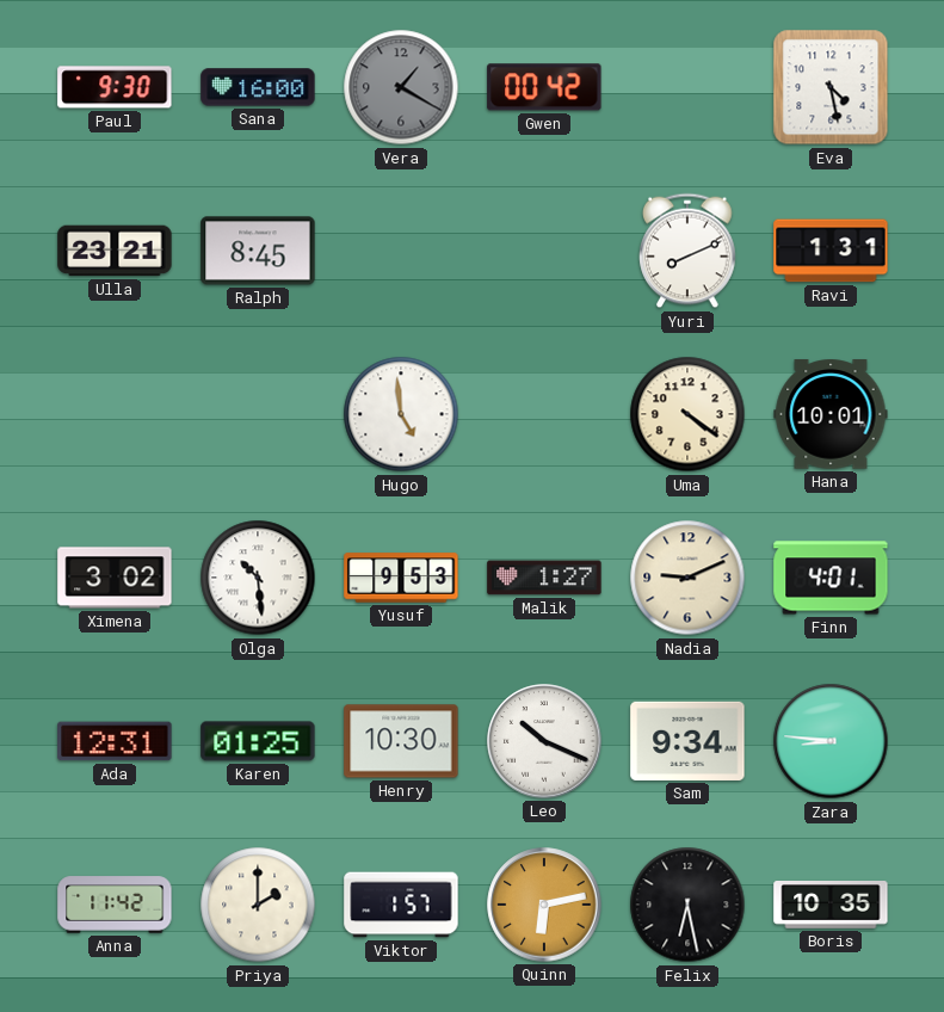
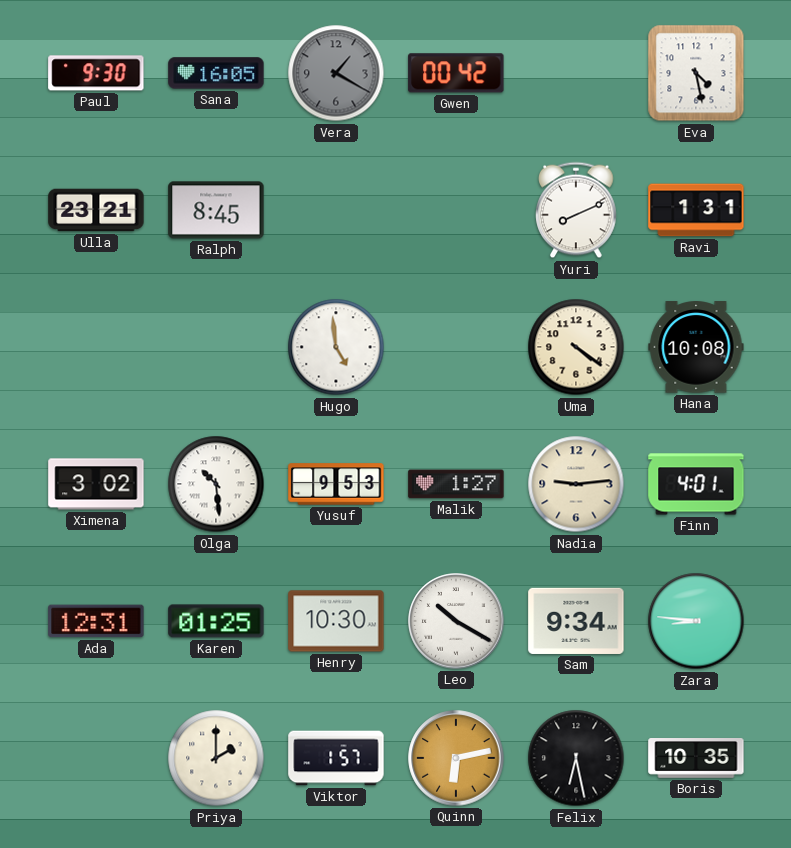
Sana: 16:00 -> 16:05
Hana: 10:01 -> 10:08
Nadia: 9:11 -> 9:14
Leo: 10:19 -> 10:20
Anna: 11:42 -> none
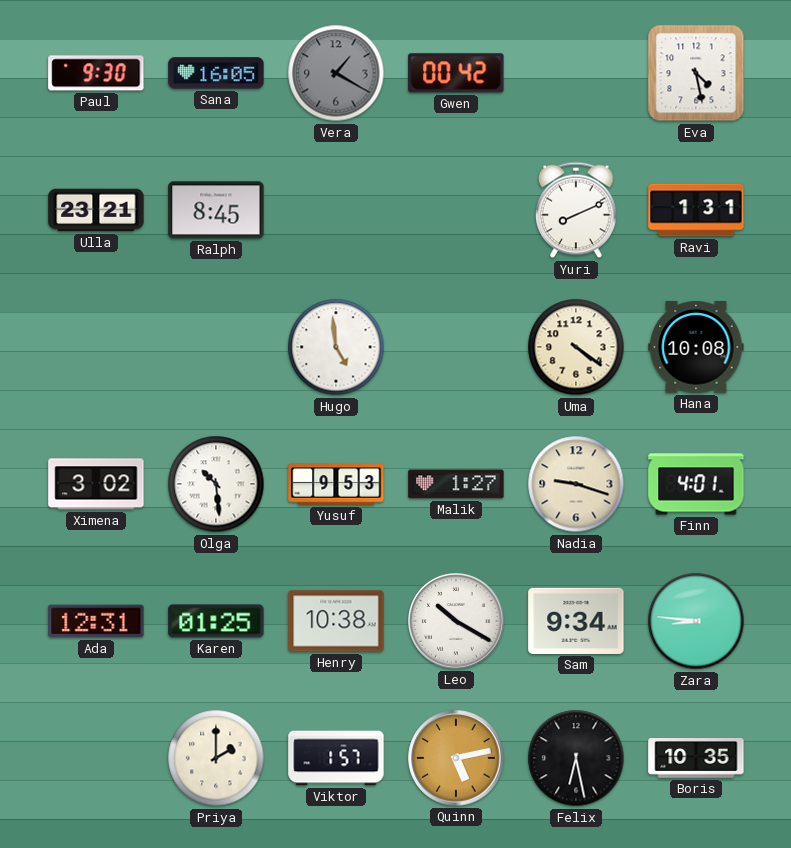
Nadia: 9:14 -> 9:18
Henry: 10:30 -> 10:38
Quinn: 6:13 -> 5:13
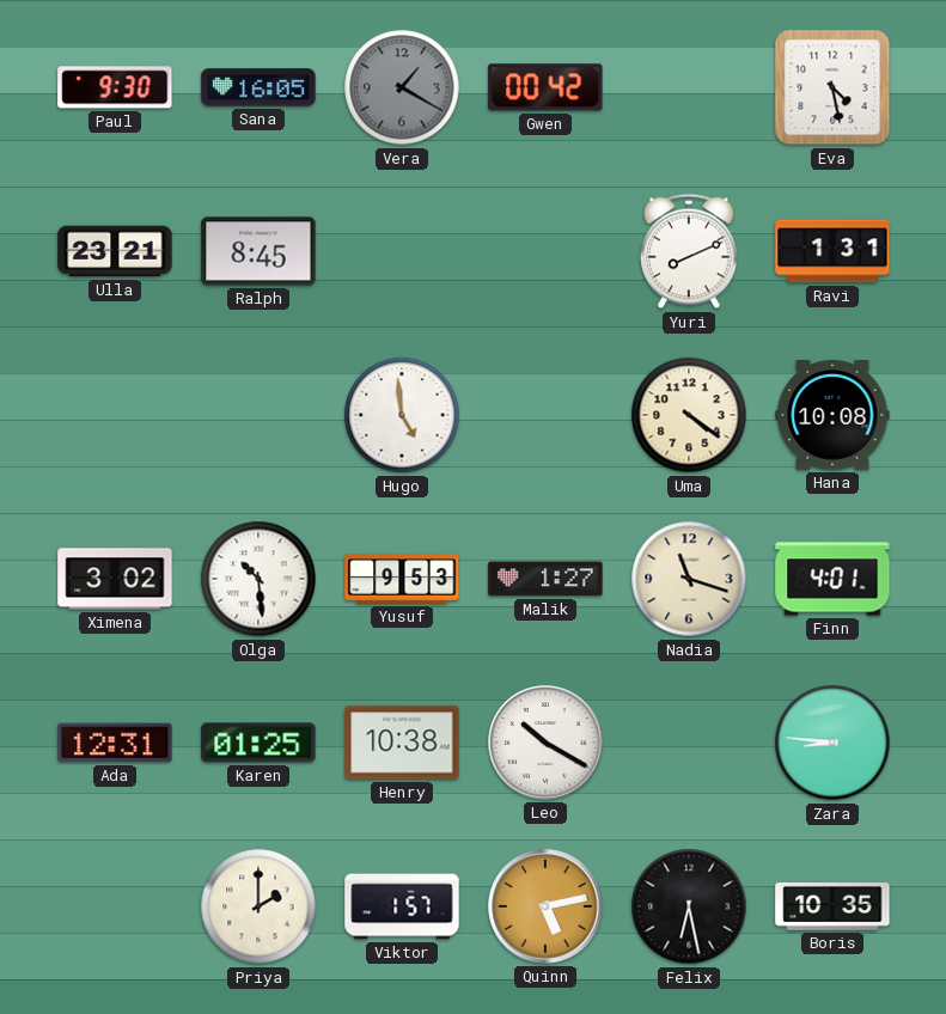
Nadia: 9:18 -> 11:18
Sam: 9:34 -> none
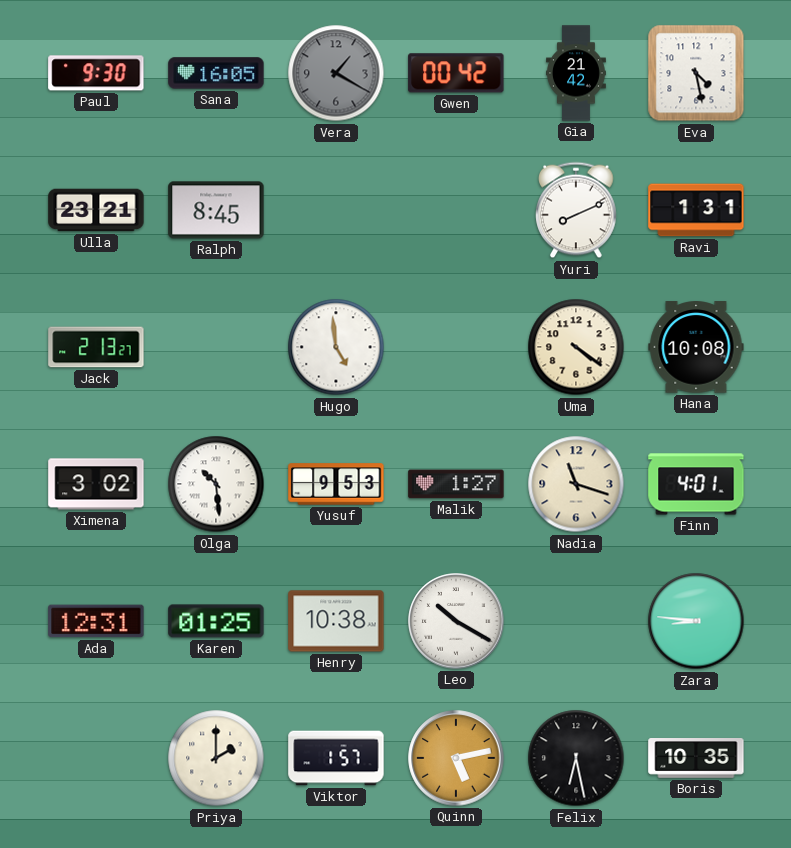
Gia: none -> 21:42
Jack: none -> 2:13
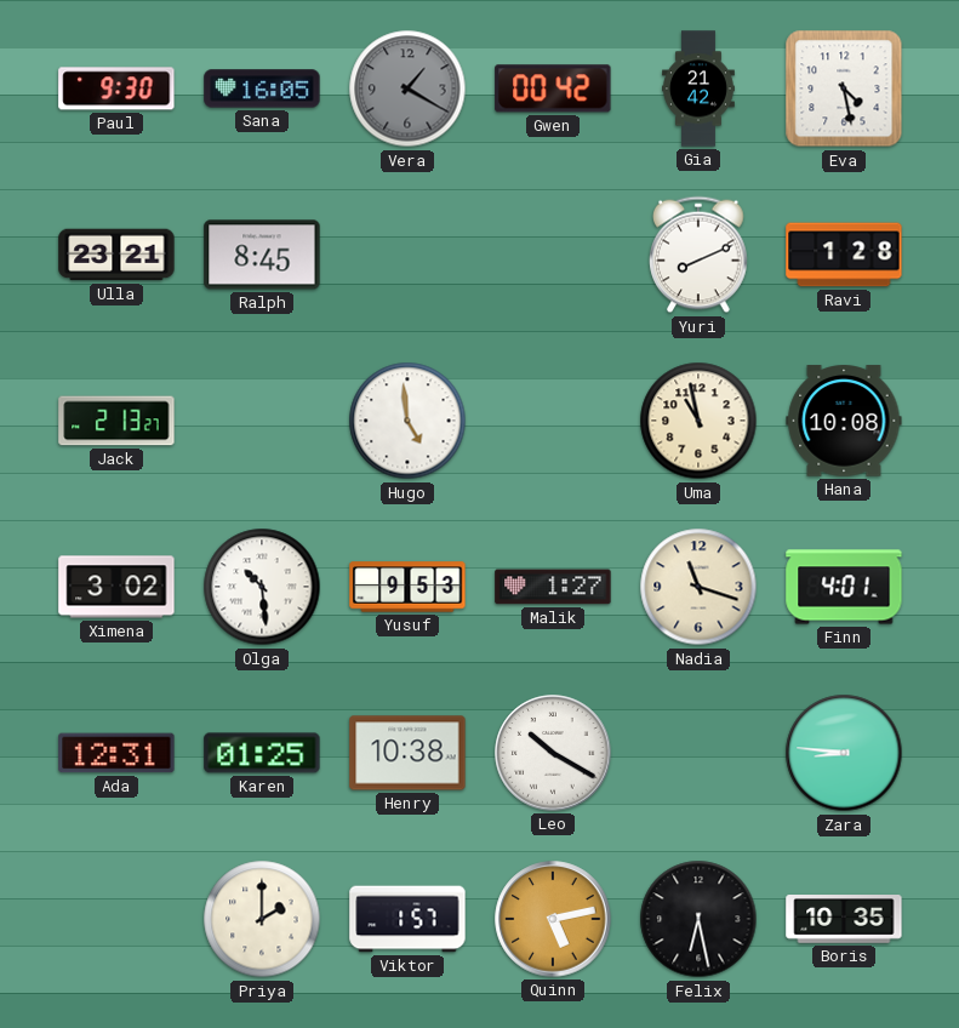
Ravi: 1:31 -> 1:28
Uma: 4:21 -> 10:58
